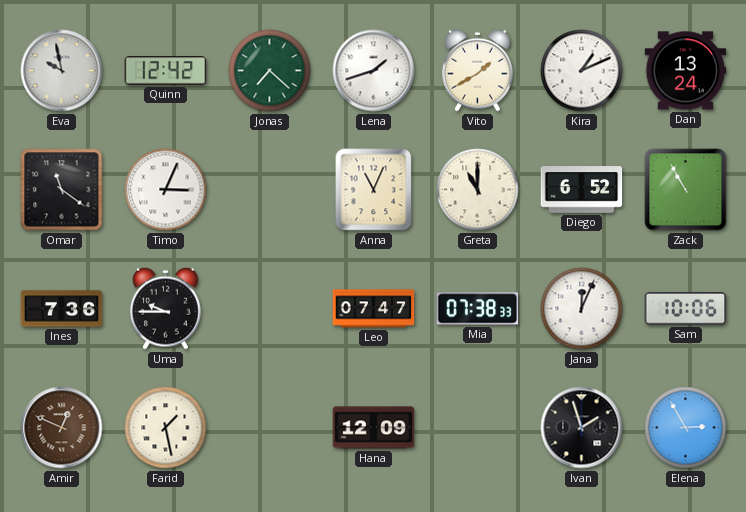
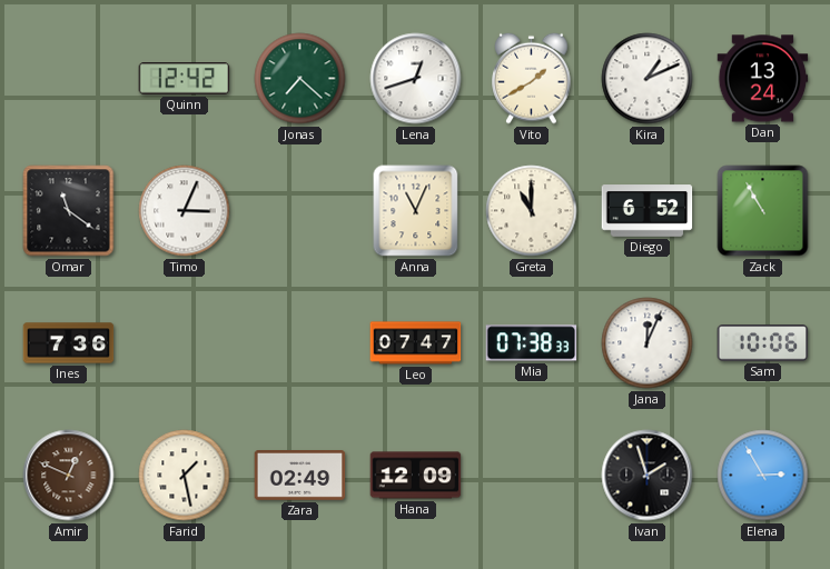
Eva: 9:58 -> none
Lena: 1:42 -> 12:42
Uma: 9:45 -> none
Zara: none -> 02:49
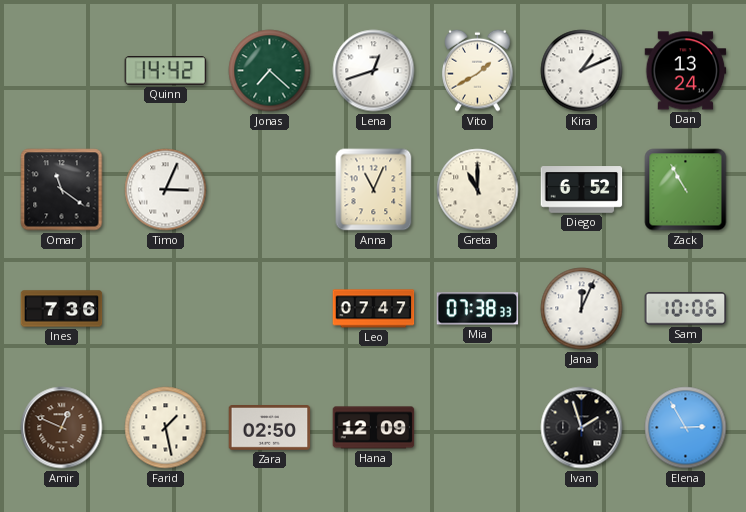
Quinn: 12:42 -> 14:42
Zara: 02:49 -> 02:50
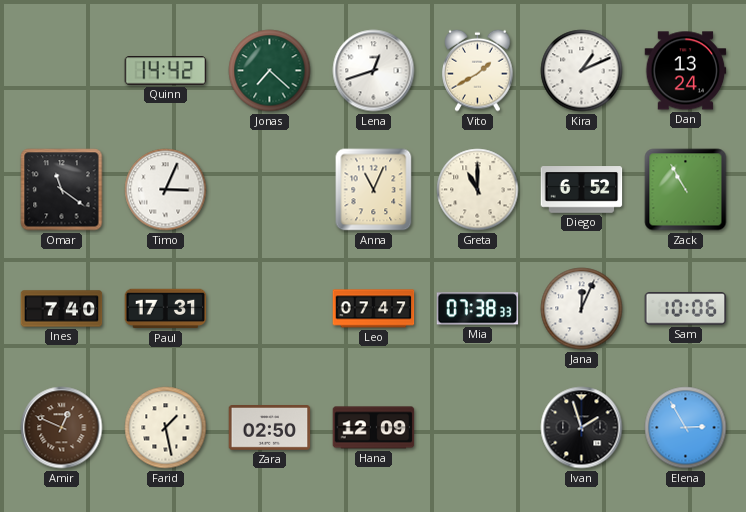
Ines: 7:36 -> 7:40
Paul: none -> 17:31
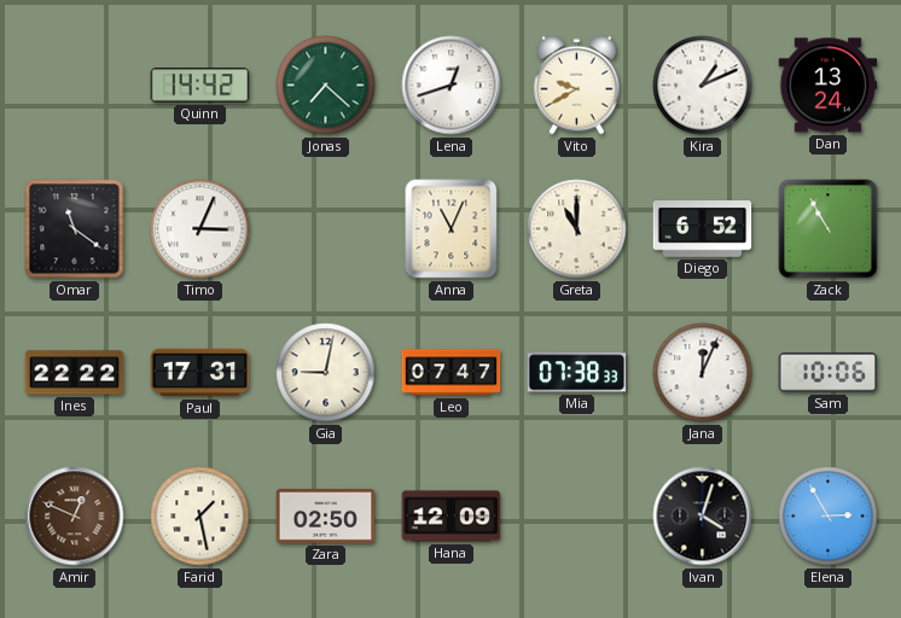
Vito: 1:40 -> 9:40
Ines: 7:40 -> 22:22
Gia: none -> 9:02
Ivan: 1:57 -> 4:03
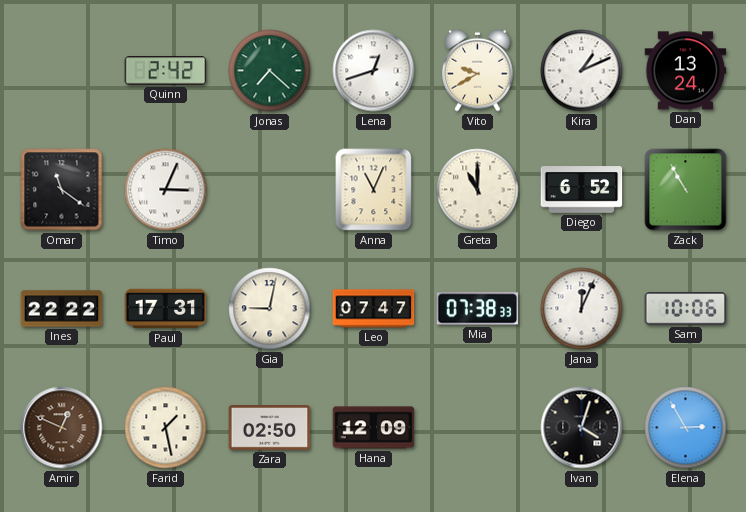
Quinn: 14:42 -> 2:42
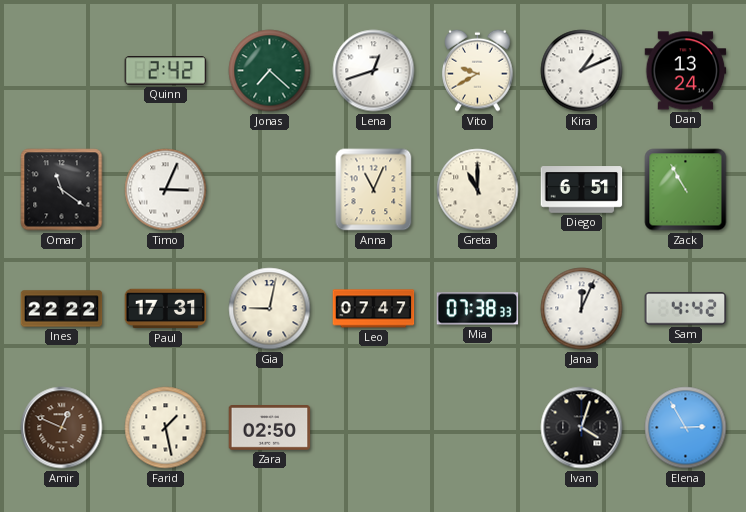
Diego: 6:52 -> 6:51
Sam: 10:06 -> 4:42
Hana: 12:09 -> none
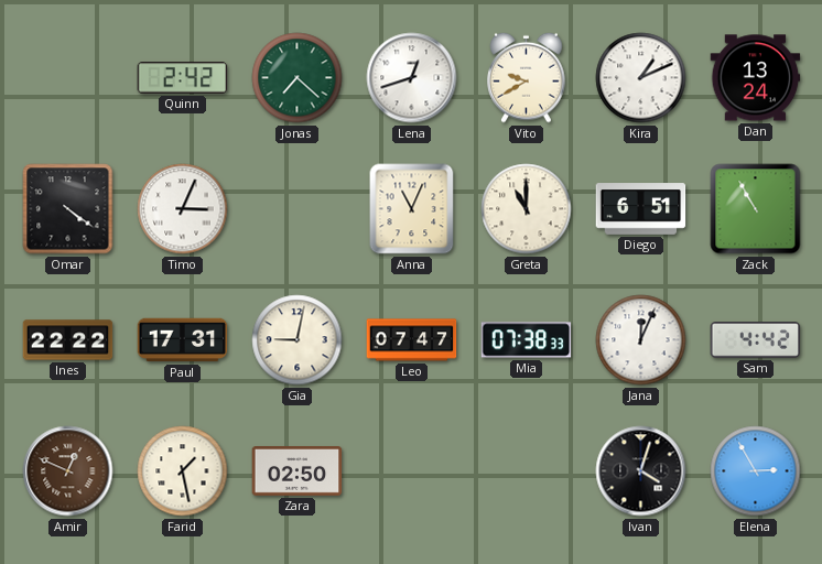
Omar: 11:21 -> 4:21
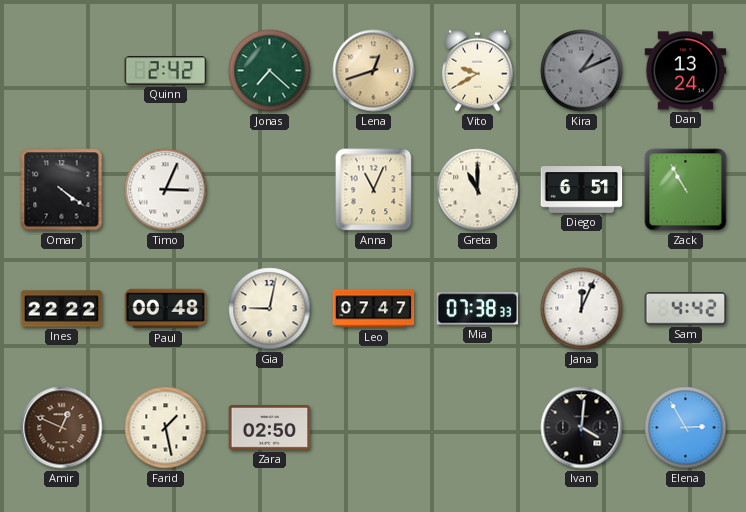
Lena dial: white -> champagne
Kira dial: white -> grey
Paul: 17:31 -> 00:48
Ivan: 4:03 -> 4:01
